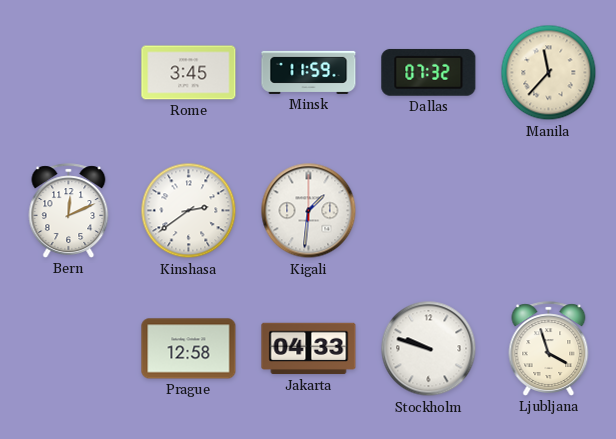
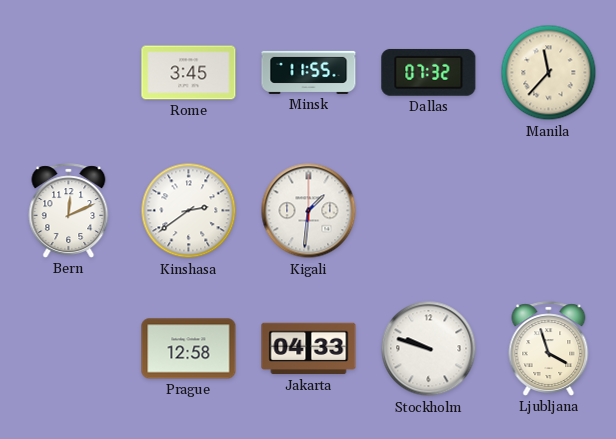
Minsk: 11:59 -> 11:55
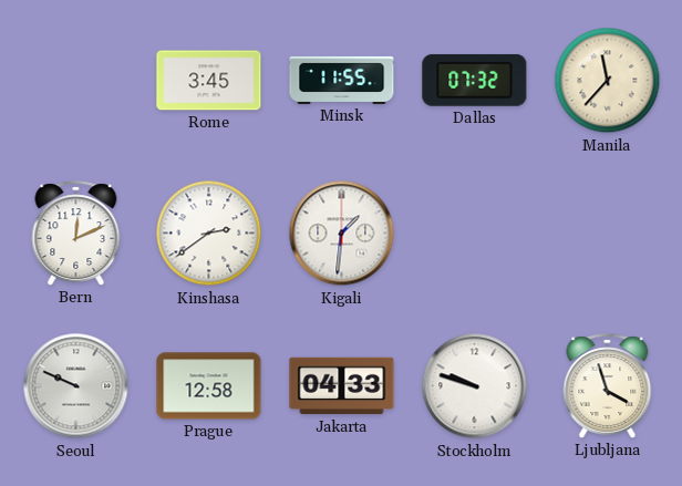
Seoul: none -> 9:49
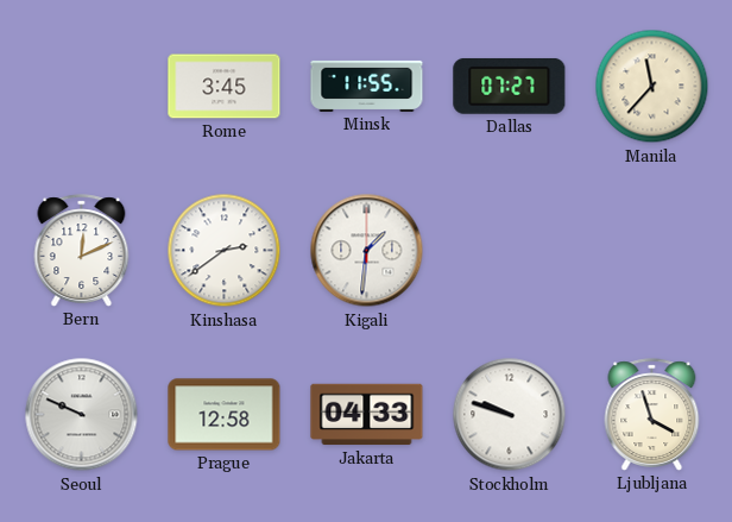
Dallas: 07:32 -> 07:27
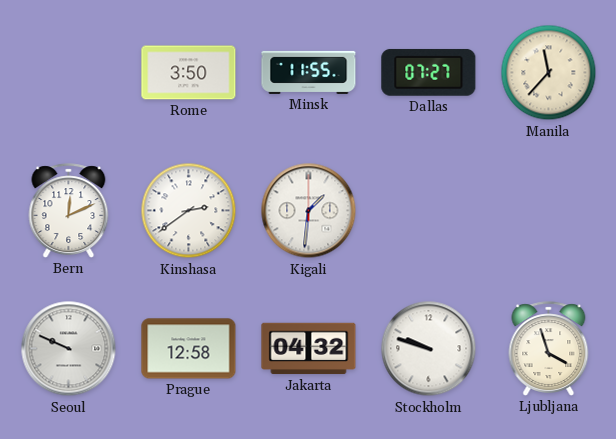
Rome: 3:45 -> 3:50
Jakarta: 04:33 -> 04:32
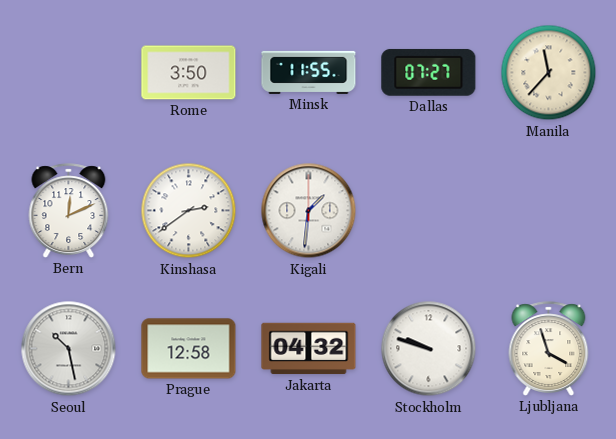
Seoul: 9:49 -> 10:28
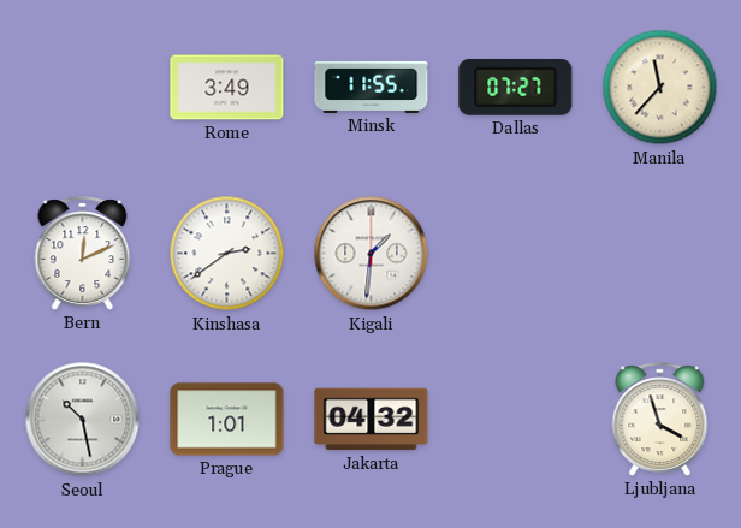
Rome: 3:50 -> 3:49
Prague: 12:58 -> 1:01
Stockholm: 9:48 -> none
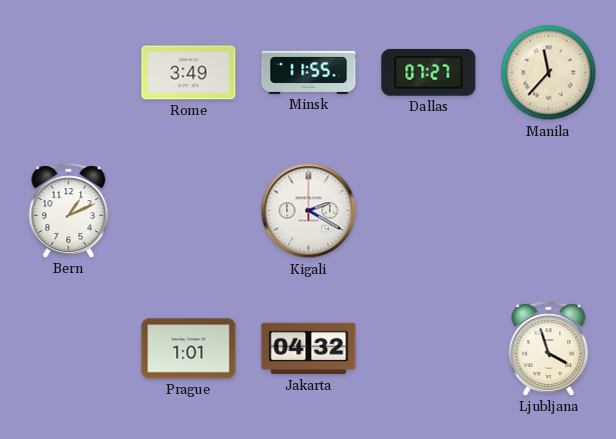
Bern: 12:11 -> 1:11
Kinshasa: 2:39 -> none
Kigali: 1:31 -> 2:20
Seoul: 10:28 -> none
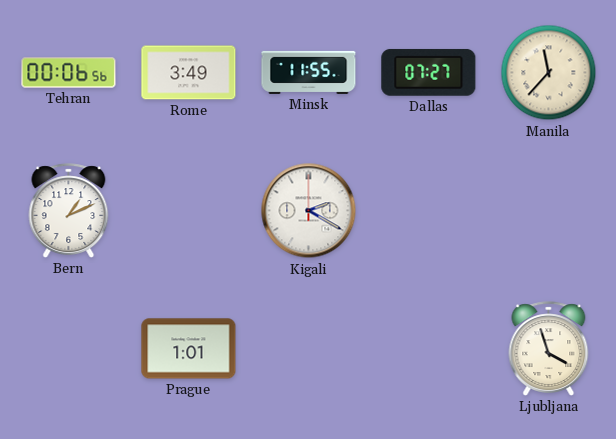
Tehran: none -> 00:06
Jakarta: 04:32 -> none
